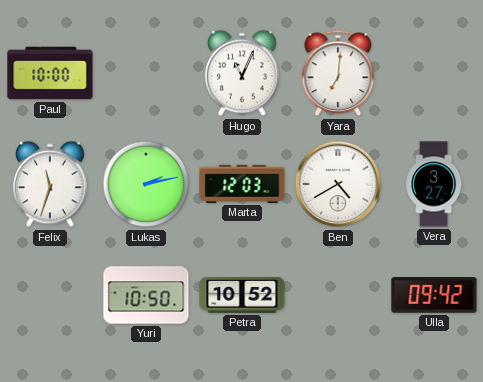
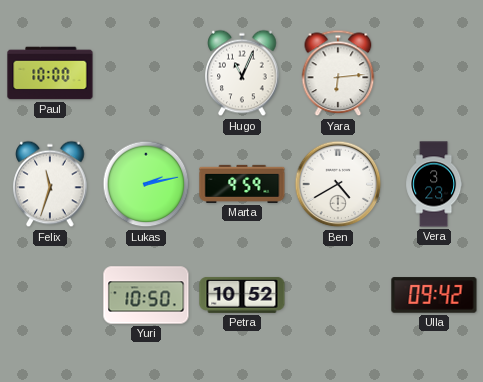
Yara: 7:01 -> 6:14
Marta: 12:03 -> 9:59
Vera: 3:27 -> 3:23
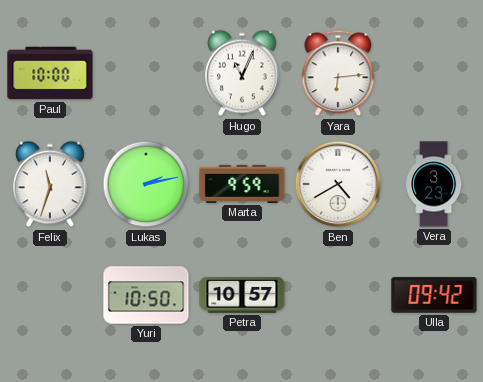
Petra: 10:52 -> 10:57
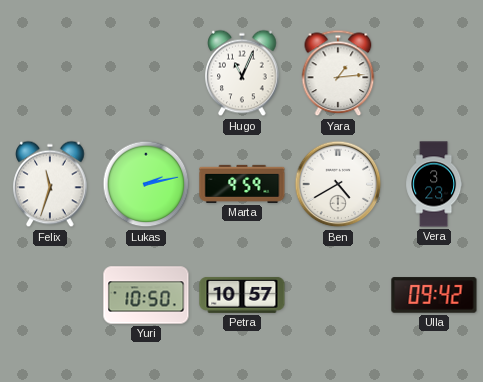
Paul: 10:00 -> none
Yara: 6:14 -> 1:14
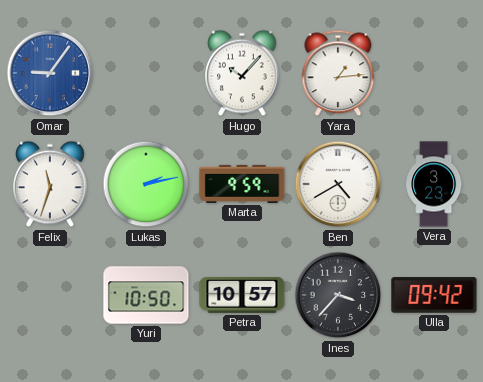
Omar: none -> 9:06
Hugo: 11:04 -> 10:07
Ines: none -> 3:37
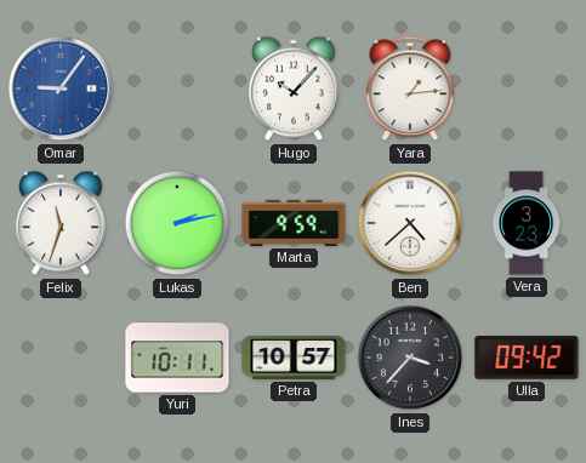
Ben: 4:40 -> 4:38
Yuri: 10:50 -> 10:11
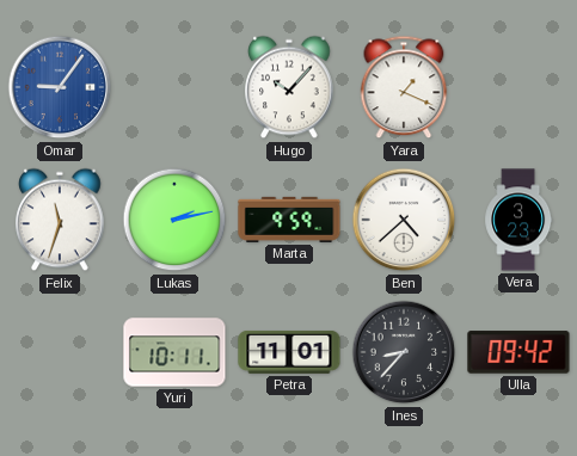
Yara: 1:14 -> 1:19
Petra: 10:57 -> 11:01
Ines: 3:37 -> 8:37
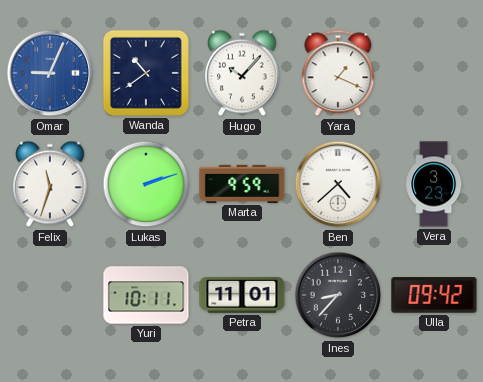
Omar: 9:06 -> 9:04
Wanda: none -> 10:39
Lukas: 2:13 -> 2:12
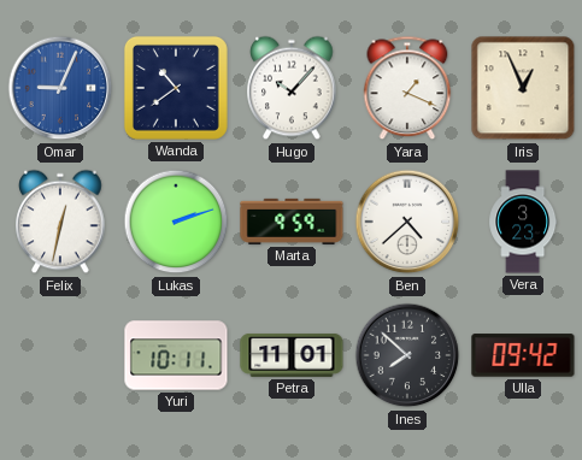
Iris: none -> 12:56
Felix: 11:33 -> 12:32
Ines: 8:37 -> 7:52
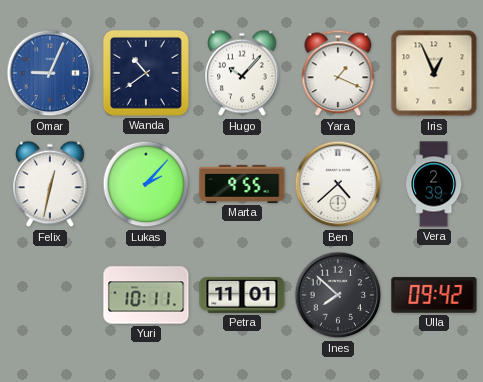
Lukas: 2:12 -> 2:07
Marta: 9:59 -> 9:55
Vera: 3:23 -> 2:39
